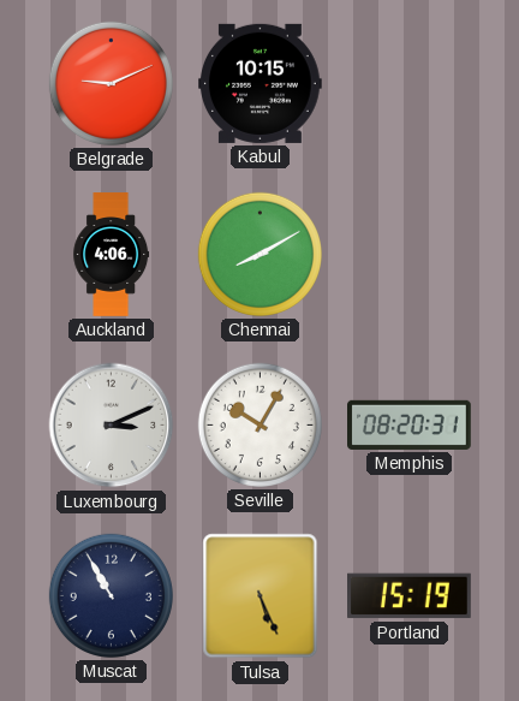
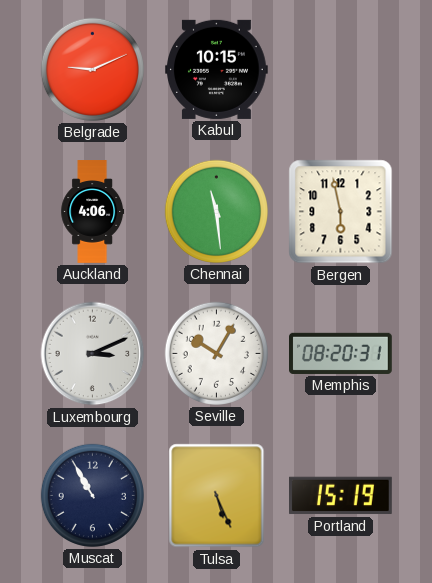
Chennai: 8:10 -> 11:29
Bergen: none -> 5:58
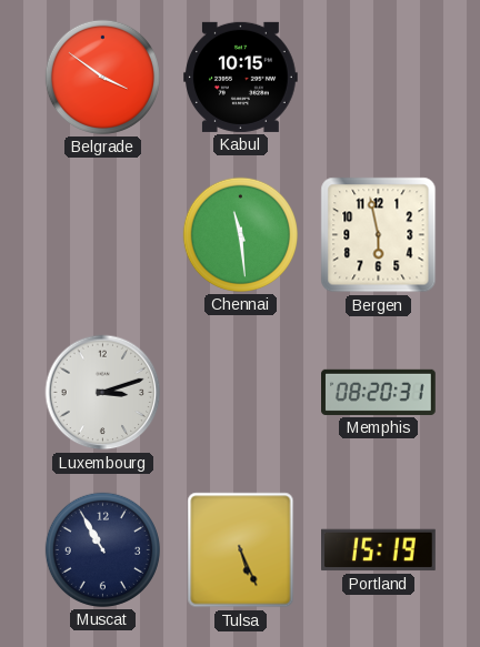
Belgrade: 9:11 -> 3:51
Auckland: 4:06 -> none
Luxembourg: 3:11 -> 3:12
Seville: 10:05 -> none
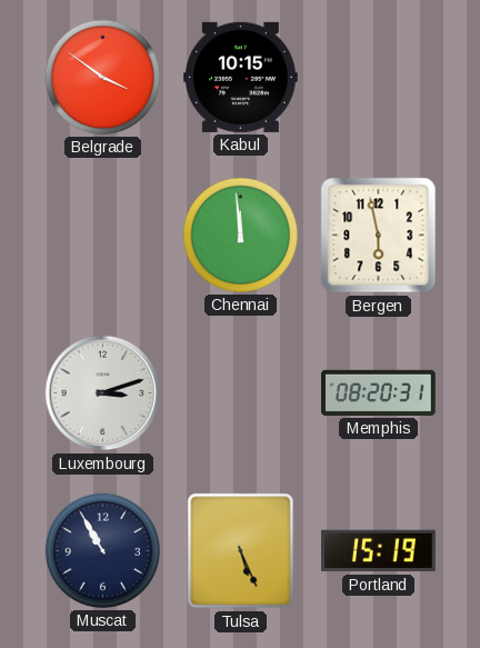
Chennai: 11:29 -> 11:59
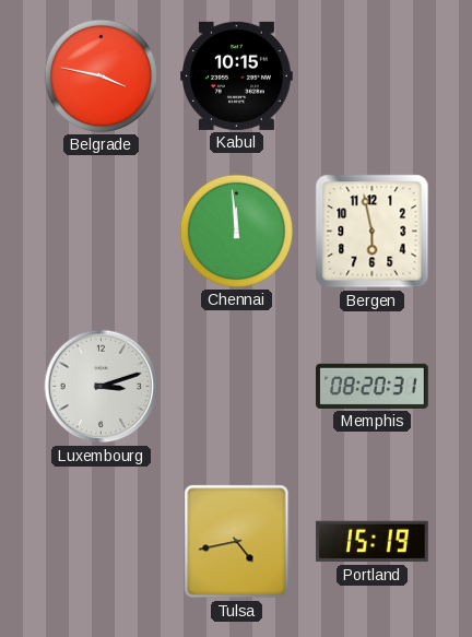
Belgrade: 3:51 -> 3:47
Muscat: 10:55 -> none
Tulsa: 5:26 -> 4:43
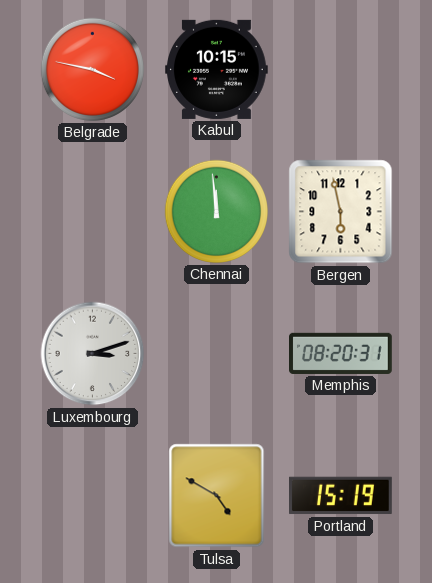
Tulsa: 4:43 -> 4:50
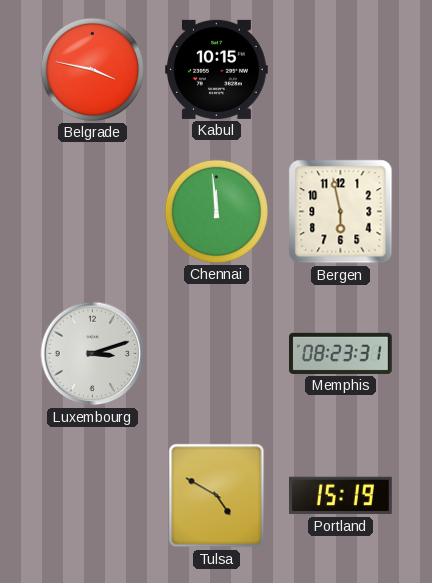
Memphis: 08:20 -> 08:23
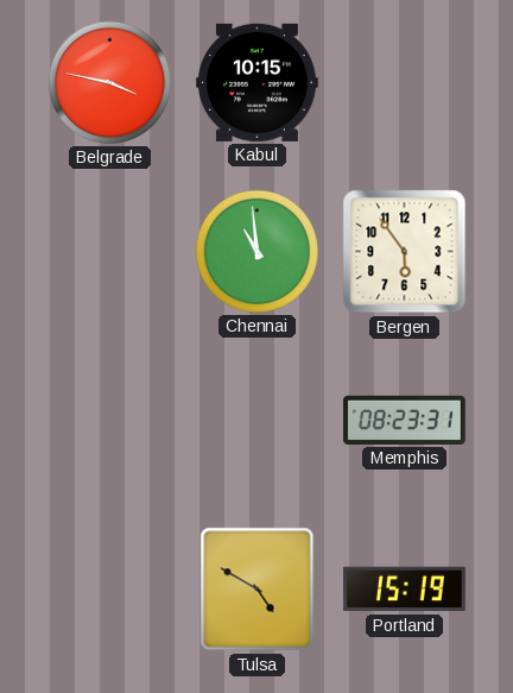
Chennai: 11:59 -> 10:59
Bergen: 5:58 -> 5:54
Luxembourg: 3:12 -> none
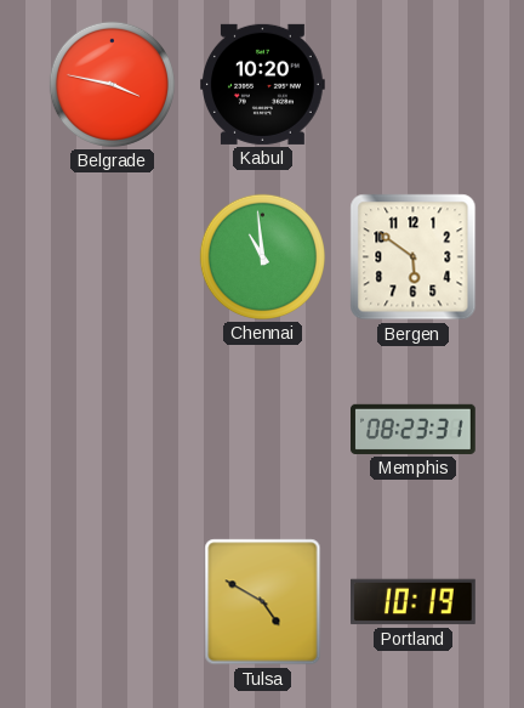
Kabul: 10:15 -> 10:20
Bergen: 5:54 -> 5:51
Portland: 15:19 -> 10:19
